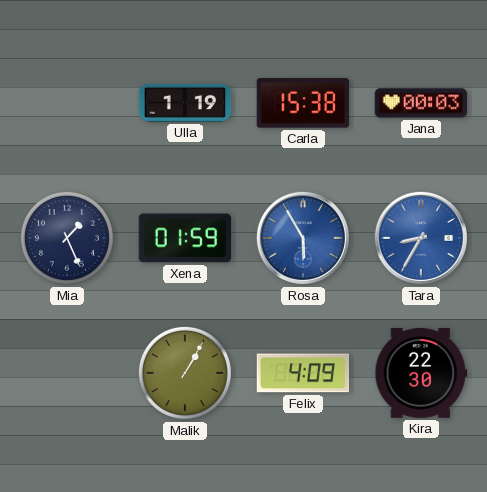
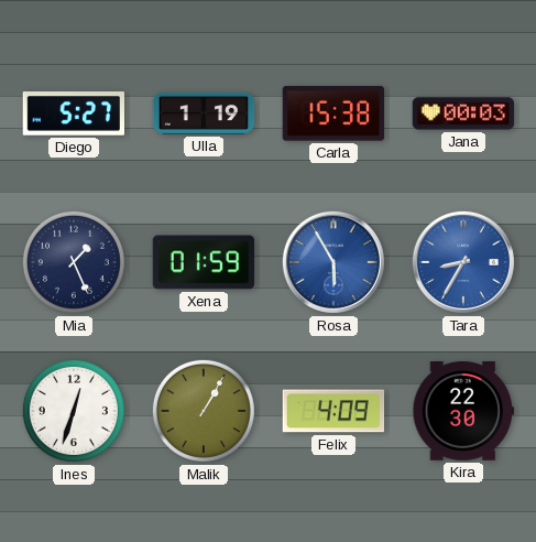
Diego: none -> 5:27
Ines: none -> 12:33
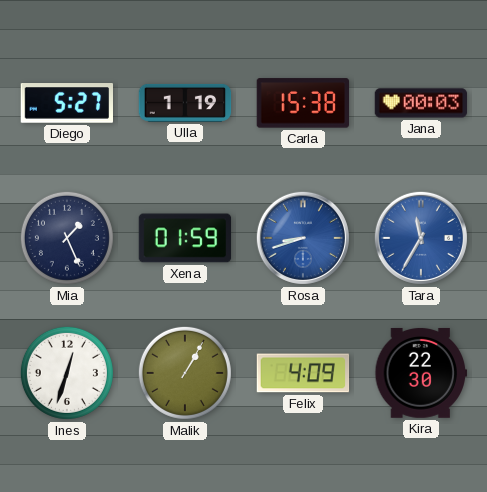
Rosa: 5:55 -> 8:42
Tara: 8:35 -> 11:35
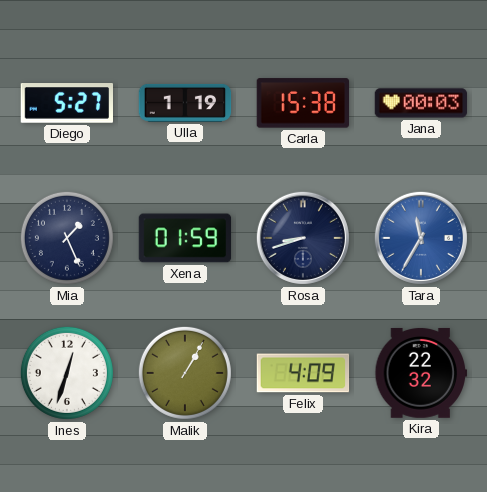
Rosa dial: blue -> navy
Kira: 22:30 -> 22:32
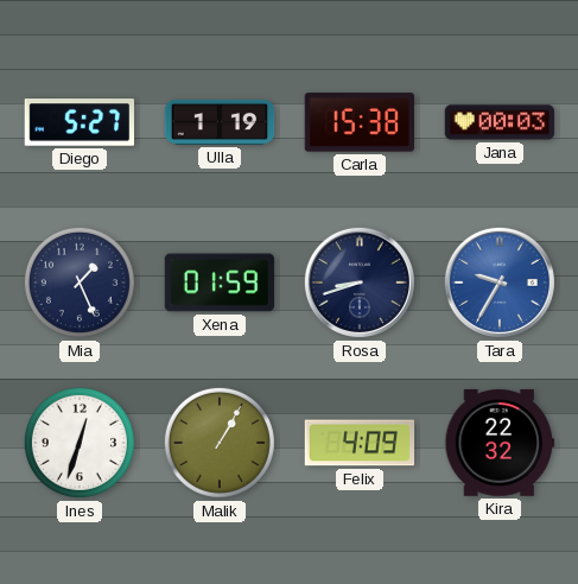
Tara: 11:35 -> 9:35
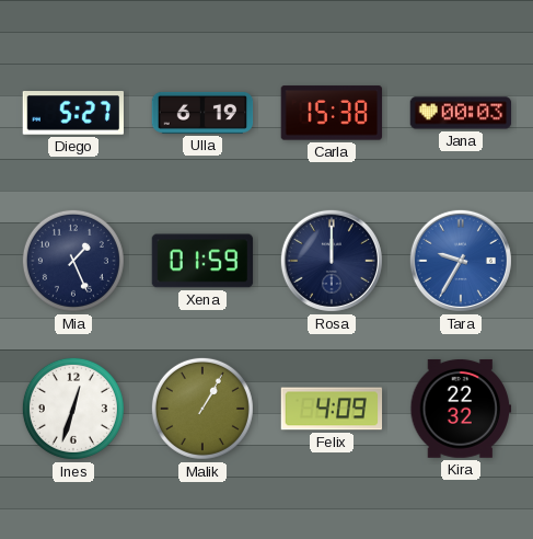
Ulla: 1:19 -> 6:19
Rosa: 8:42 -> 12:00
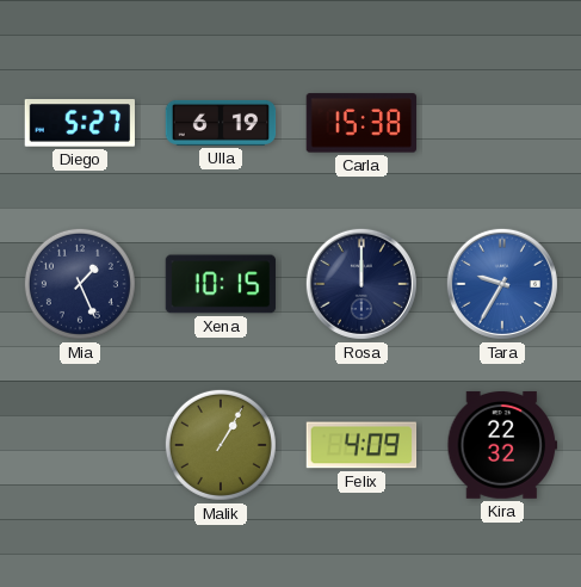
Jana: 00:03 -> none
Xena: 01:59 -> 10:15
Ines: 12:33 -> none
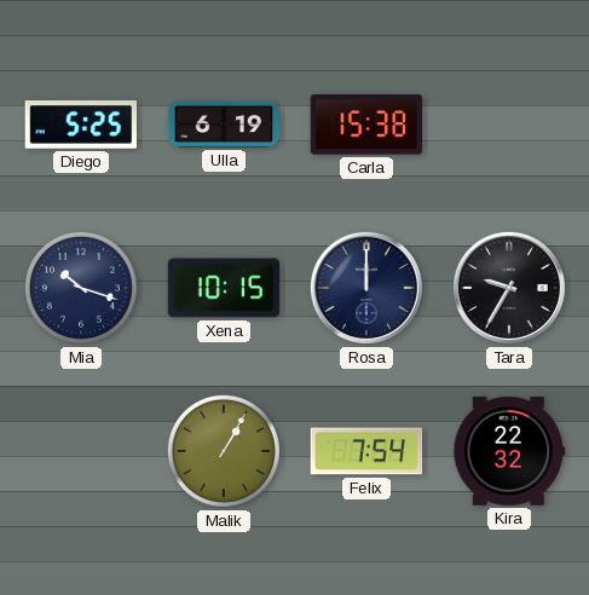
Diego: 5:27 -> 5:25
Mia: 1:26 -> 10:18
Tara dial: blue -> black
Felix: 4:09 -> 7:54
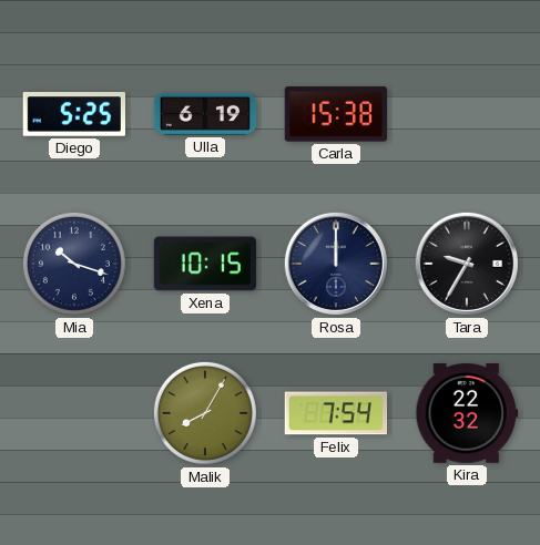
Malik: 1:05 -> 8:05
